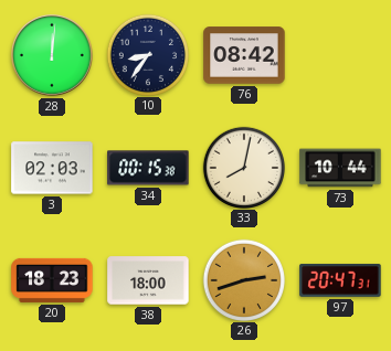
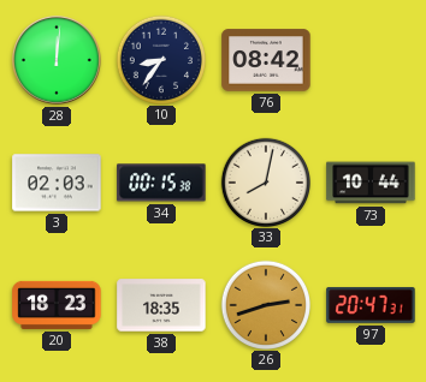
38: 18:00 -> 18:35
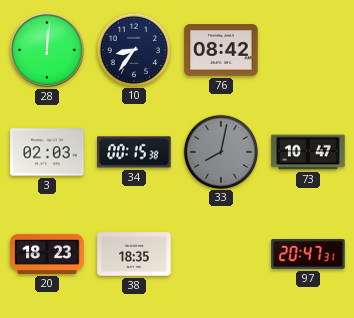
33 dial: cream -> grey
73: 10:44 -> 10:47
26: 2:42 -> none
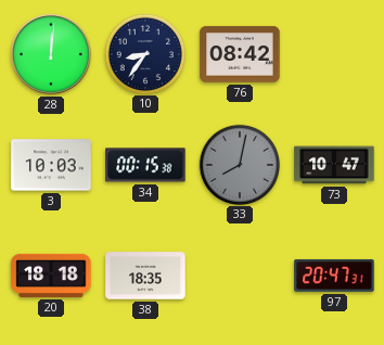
3: 02:03 -> 10:03
20: 18:23 -> 18:18
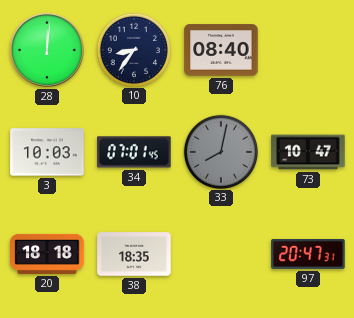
76: 08:42 -> 08:40
34: 00:15 -> 07:01
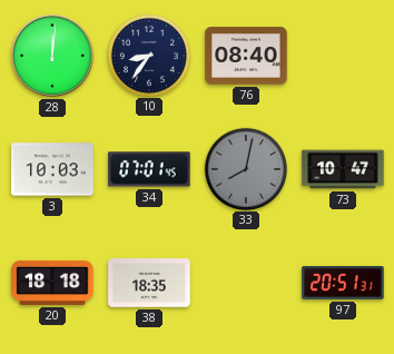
97: 20:47 -> 20:51
